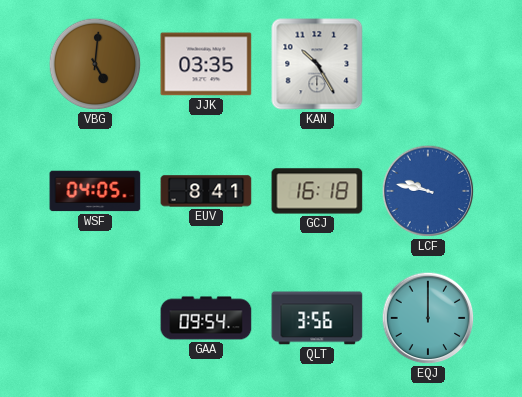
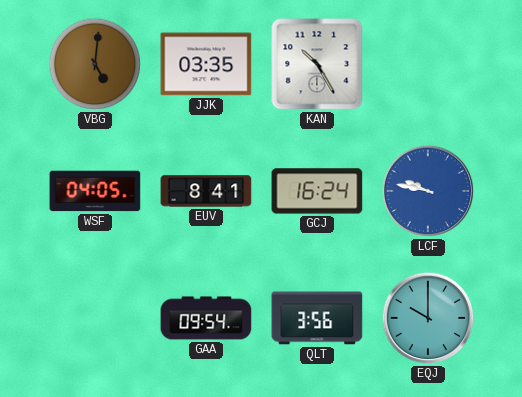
GCJ: 16:18 -> 16:24
EQJ: 12:00 -> 10:00
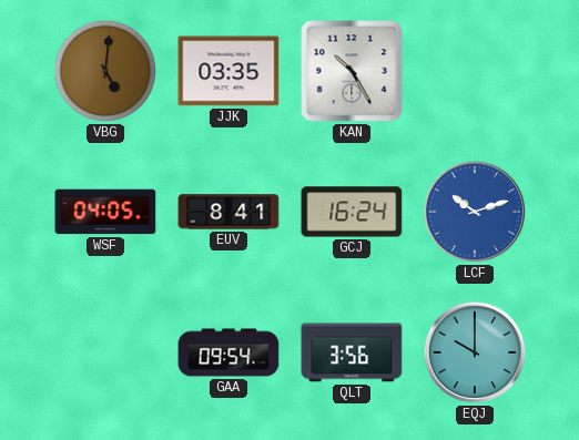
LCF: 9:47 -> 10:12
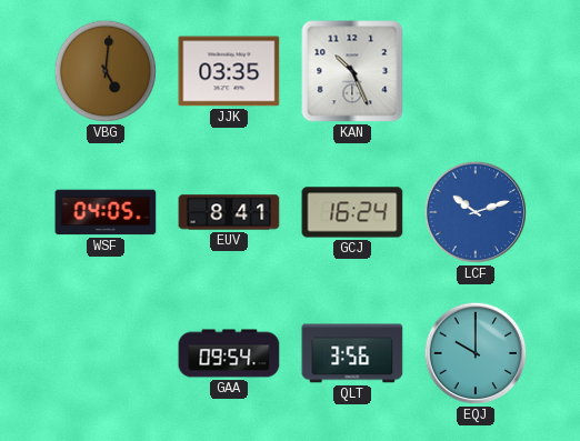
KAN: 10:25 -> 10:26
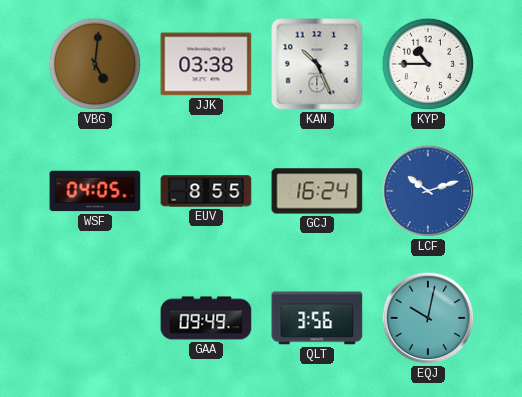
JJK: 03:35 -> 03:38
KYP: none -> 10:45
EUV: 8:41 -> 8:55
GAA: 09:54 -> 09:49
EQJ: 10:00 -> 10:02
